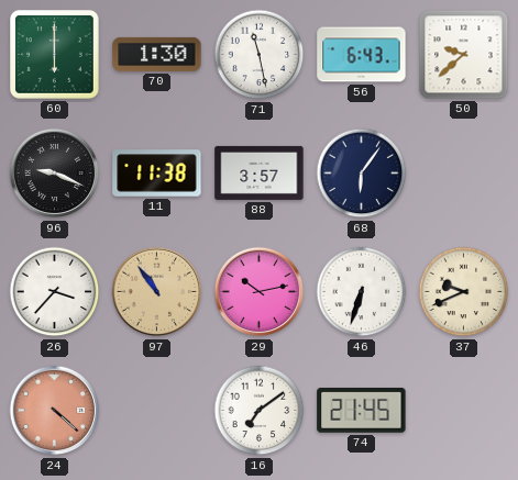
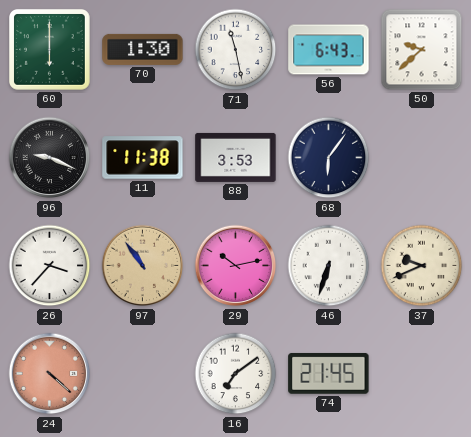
88: 3:57 -> 3:53
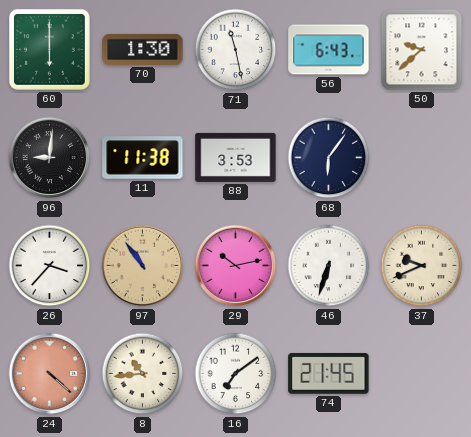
96: 9:19 -> 9:01
8: none -> 10:44
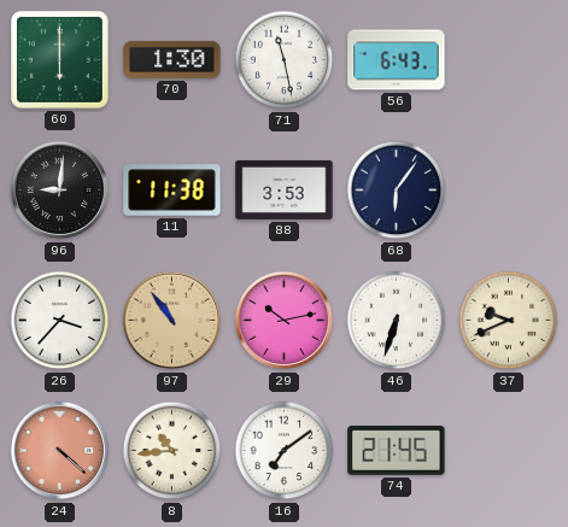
50: 9:38 -> none
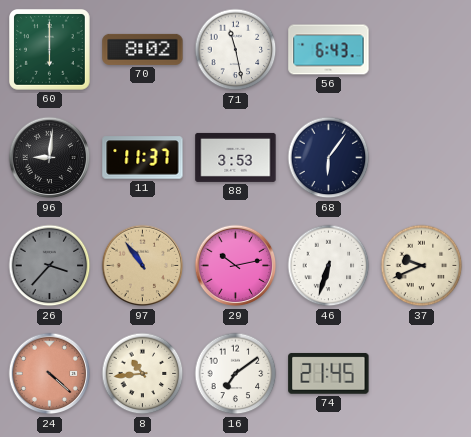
70: 1:30 -> 8:02
11: 11:38 -> 11:37
26 dial: white -> grey
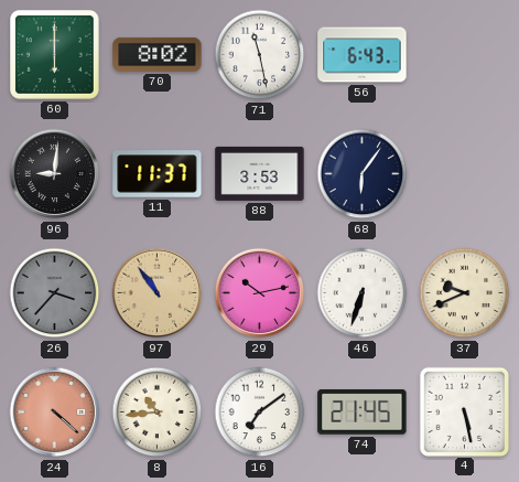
4: none -> 5:28
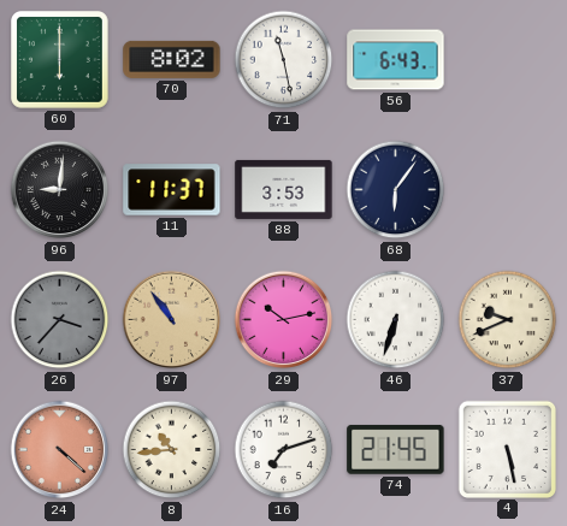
16: 7:09 -> 7:12
